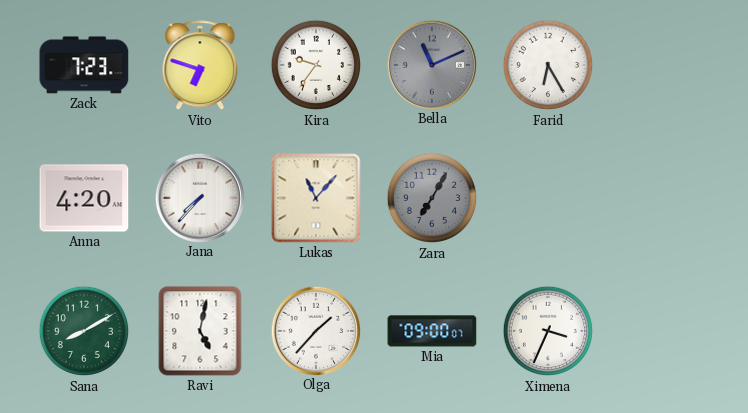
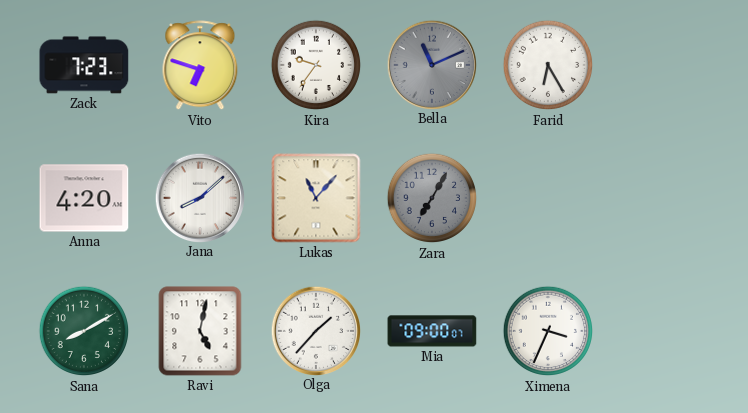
Jana: 7:37 -> 8:08
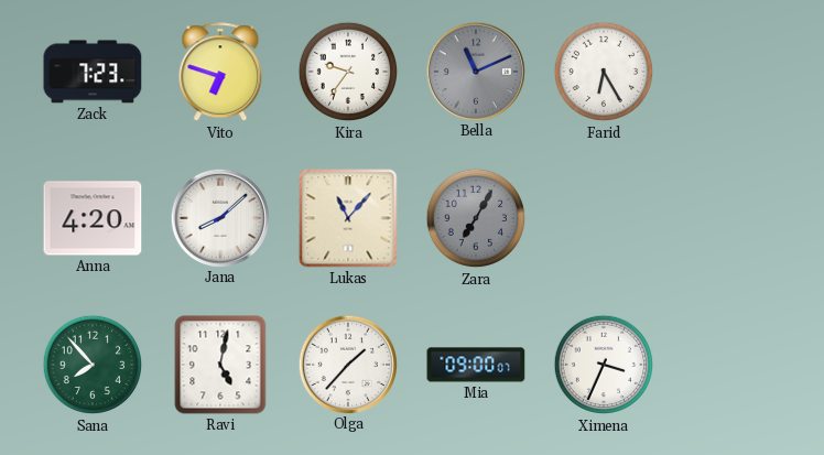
Sana: 8:10 -> 7:53
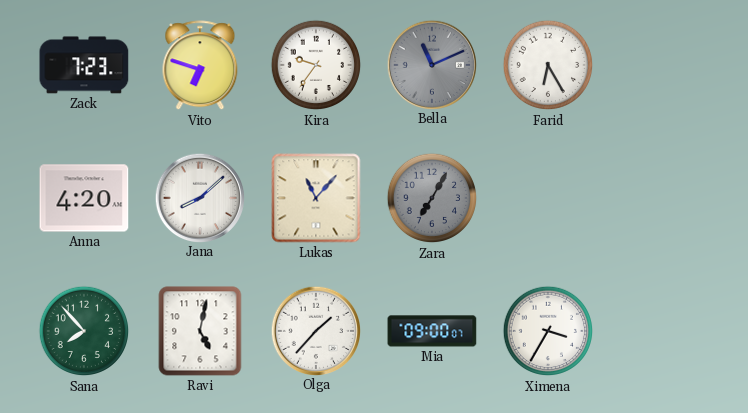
Ximena: 3:34 -> 3:35
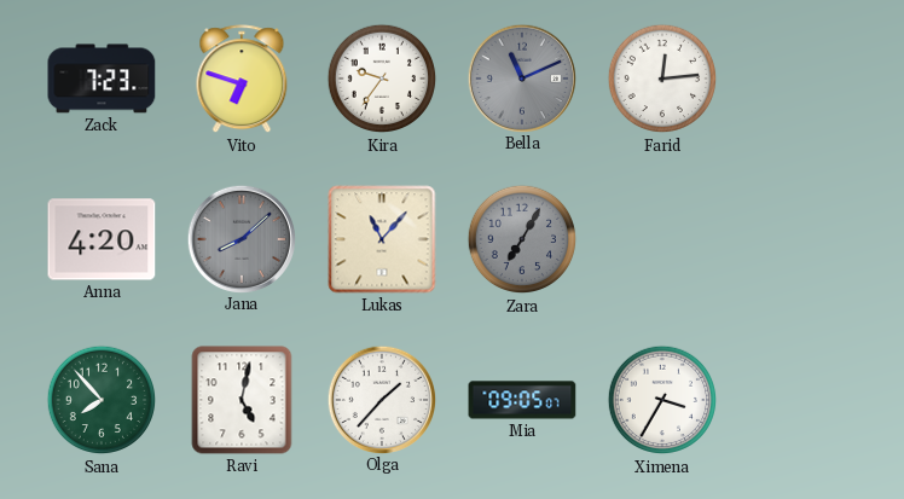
Farid: 6:25 -> 12:14
Jana dial: white -> grey
Mia: 09:00 -> 09:05
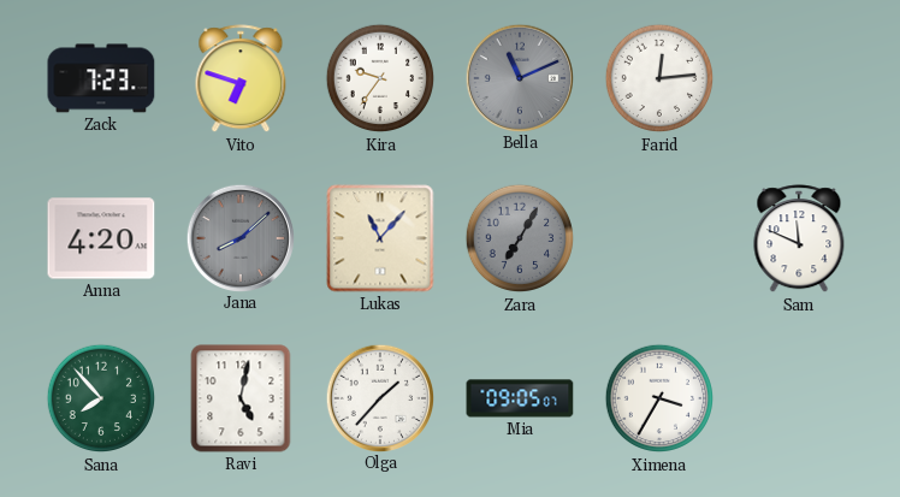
Sam: none -> 11:49
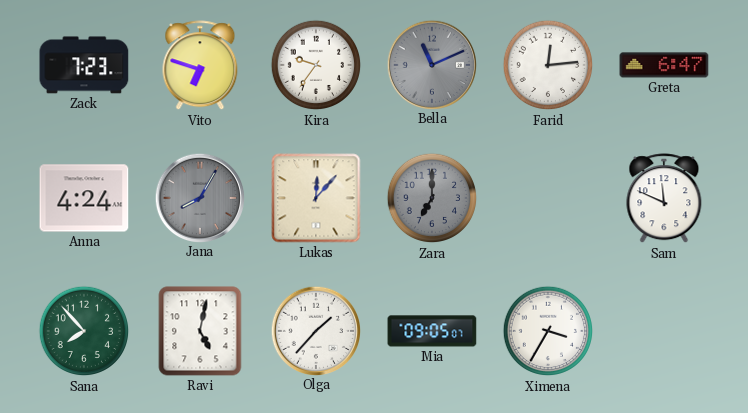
Greta: none -> 6:47
Anna: 4:20 -> 4:24
Jana: 8:08 -> 8:05
Lukas: 11:07 -> 12:07
Zara: 7:05 -> 7:00
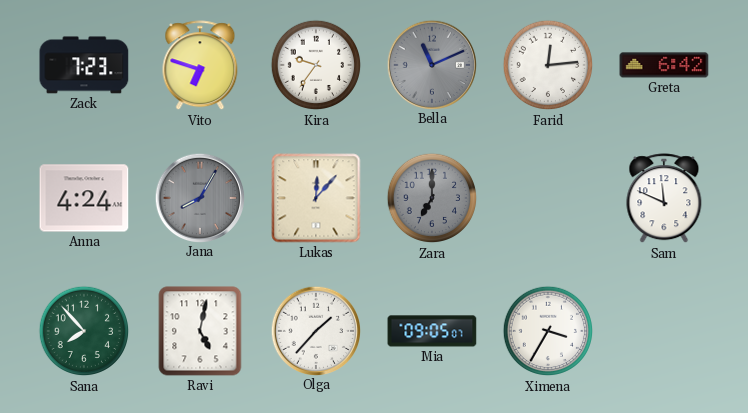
Greta: 6:47 -> 6:42
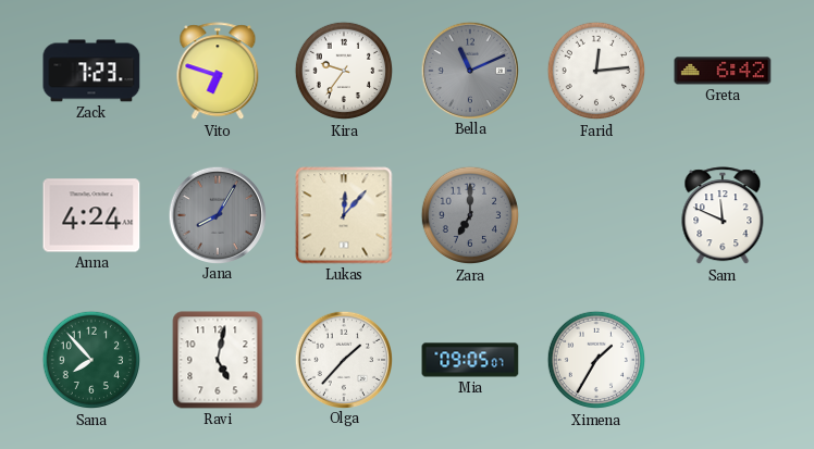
Ximena: 3:35 -> 1:35
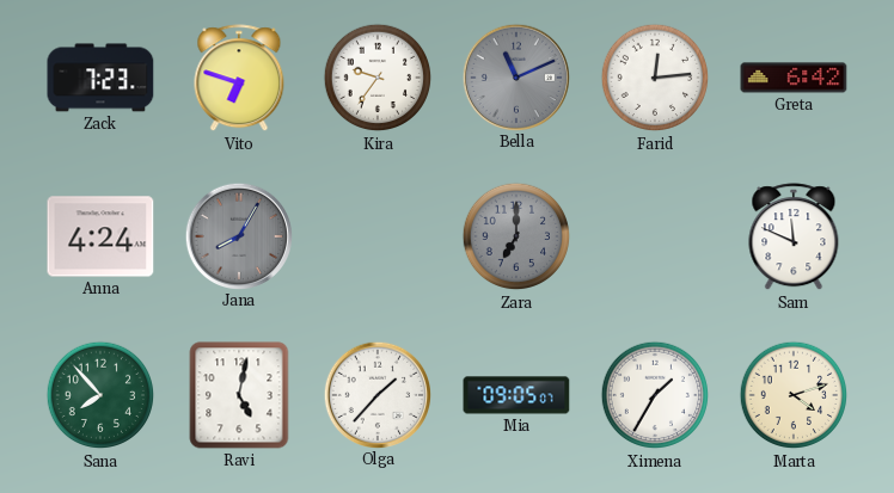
Lukas: 12:07 -> none
Marta: none -> 4:12
